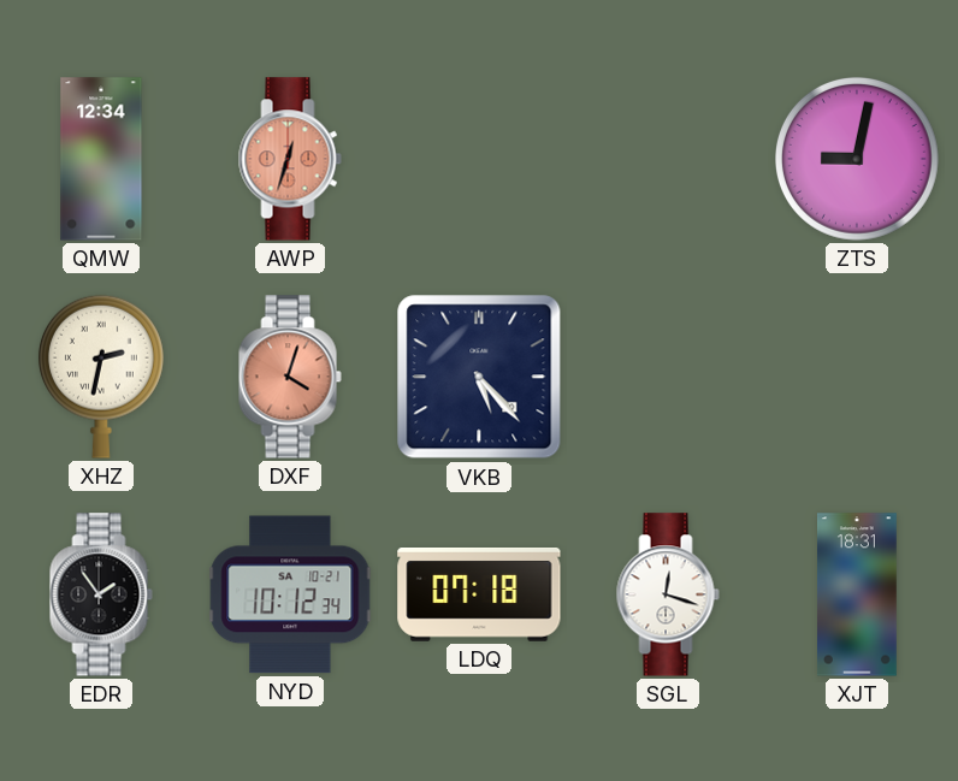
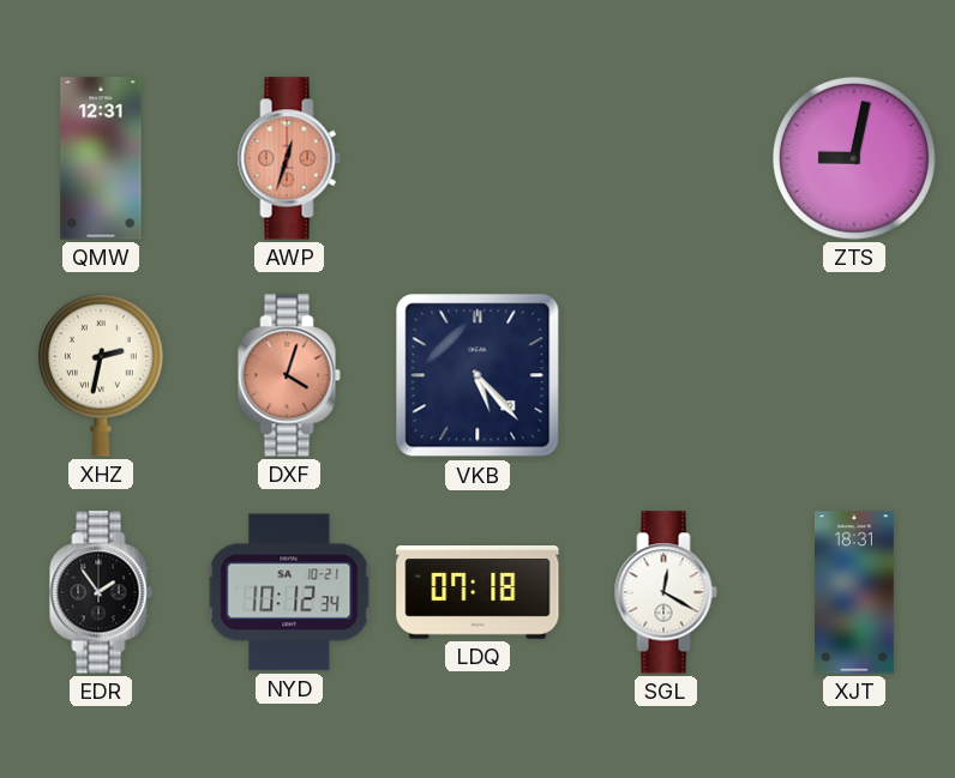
QMW: 12:34 -> 12:31
SGL: 12:18 -> 12:20
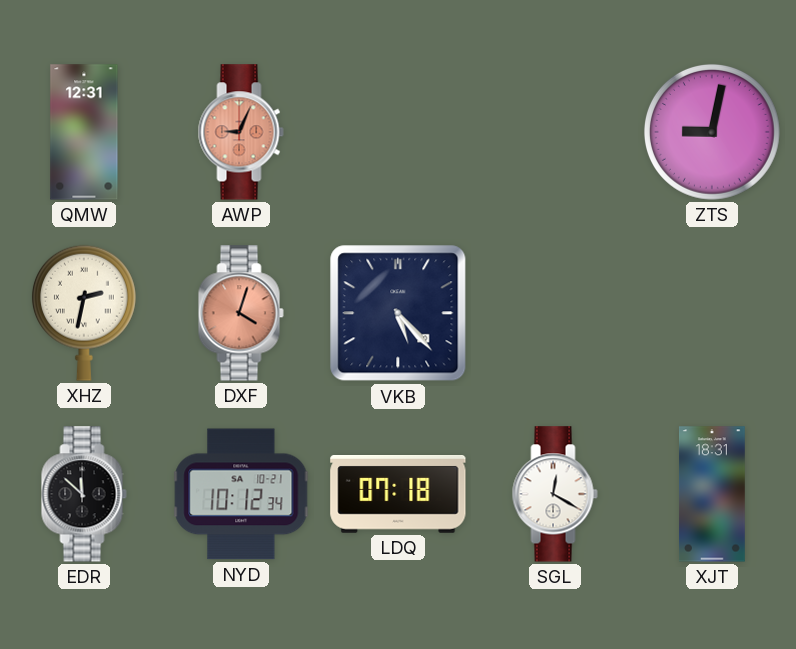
AWP: 12:33 -> 9:04
EDR: 1:54 -> 11:52
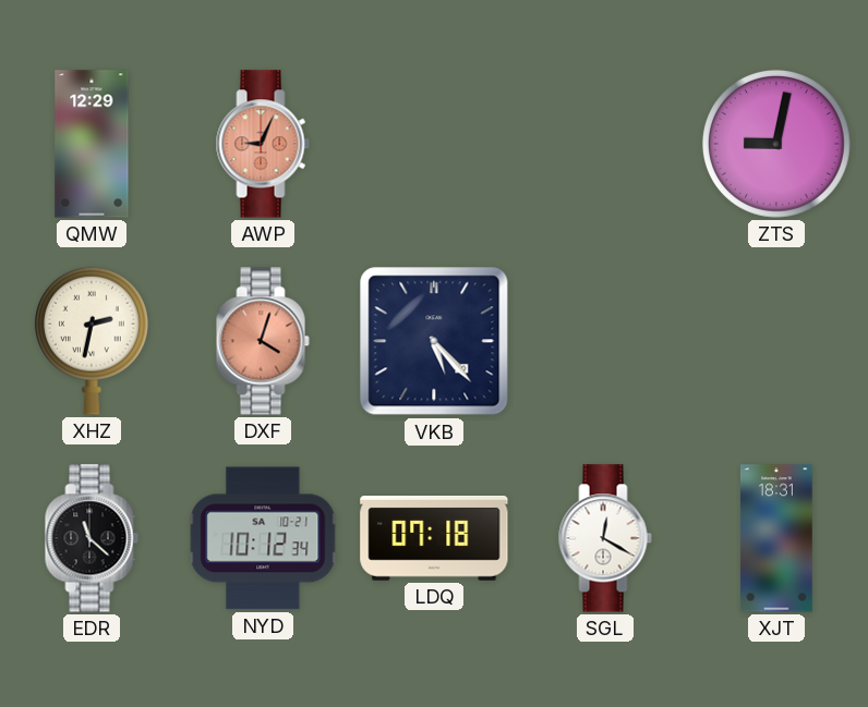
QMW: 12:31 -> 12:29
EDR: 11:52 -> 11:22
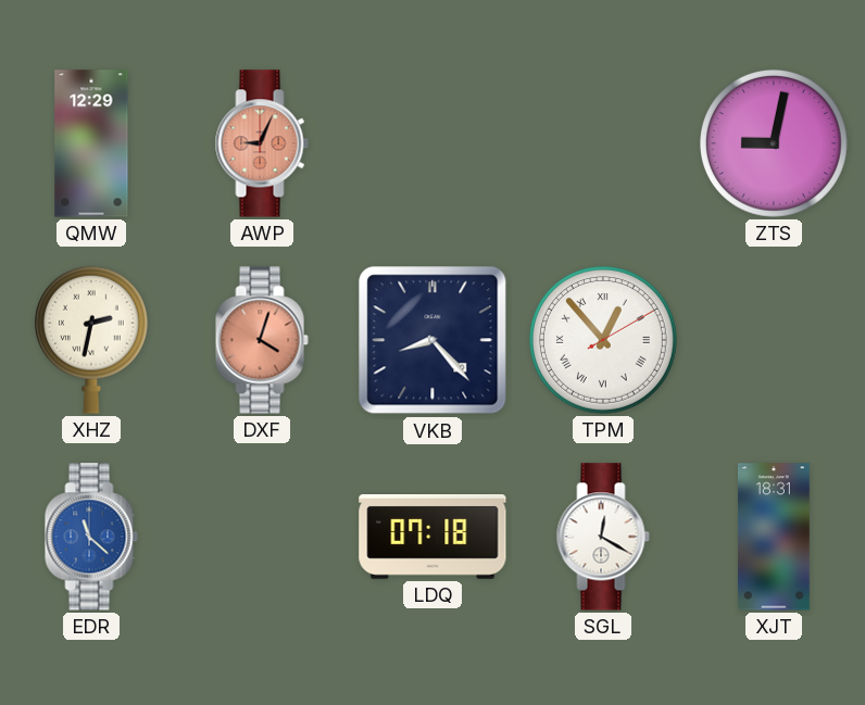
VKB: 5:23 -> 8:23
TPM: none -> 12:53
EDR dial: black -> blue
NYD: 10:12 -> none
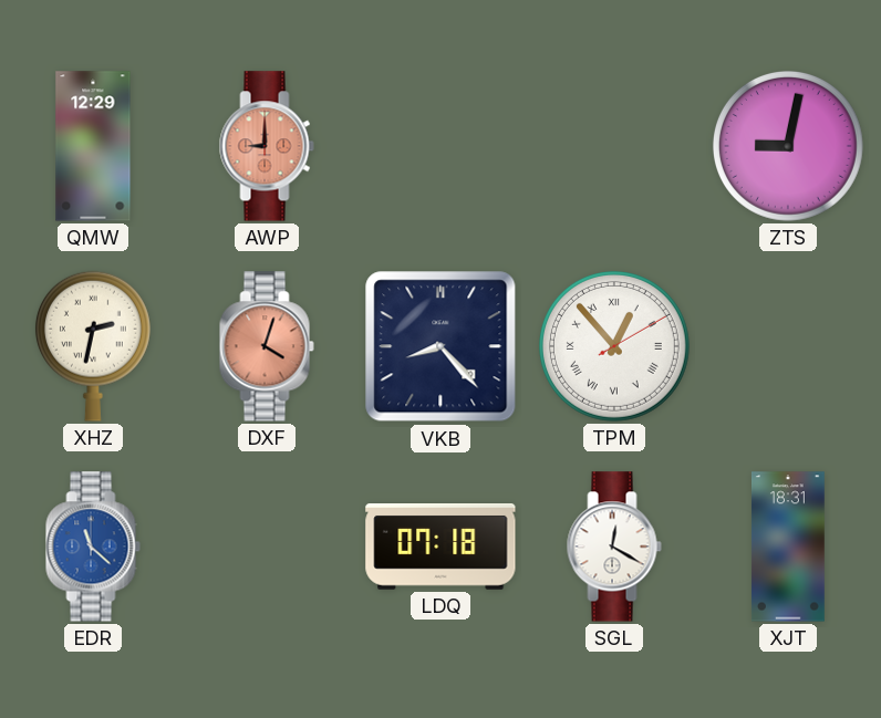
AWP: 9:04 -> 9:00
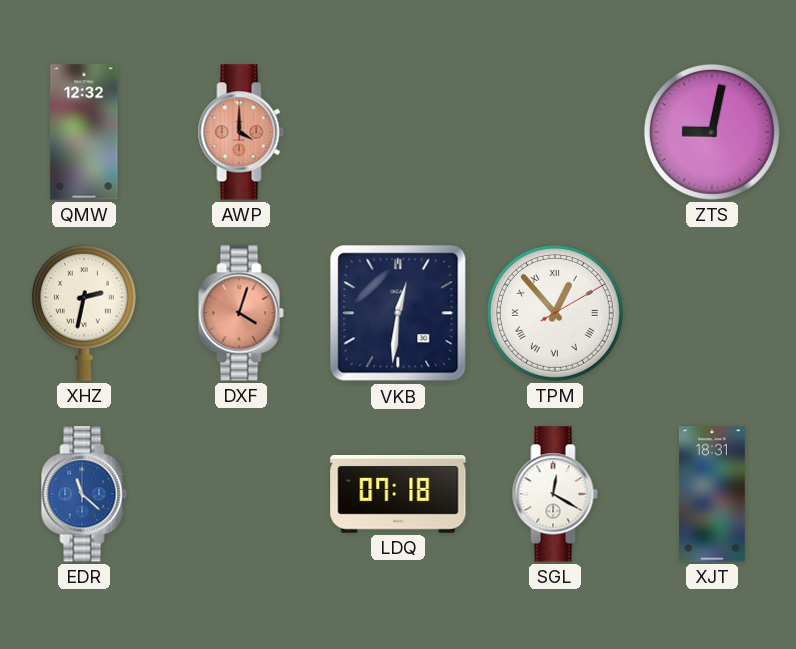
QMW: 12:29 -> 12:32
AWP: 9:00 -> 4:00
VKB: 8:23 -> 12:31
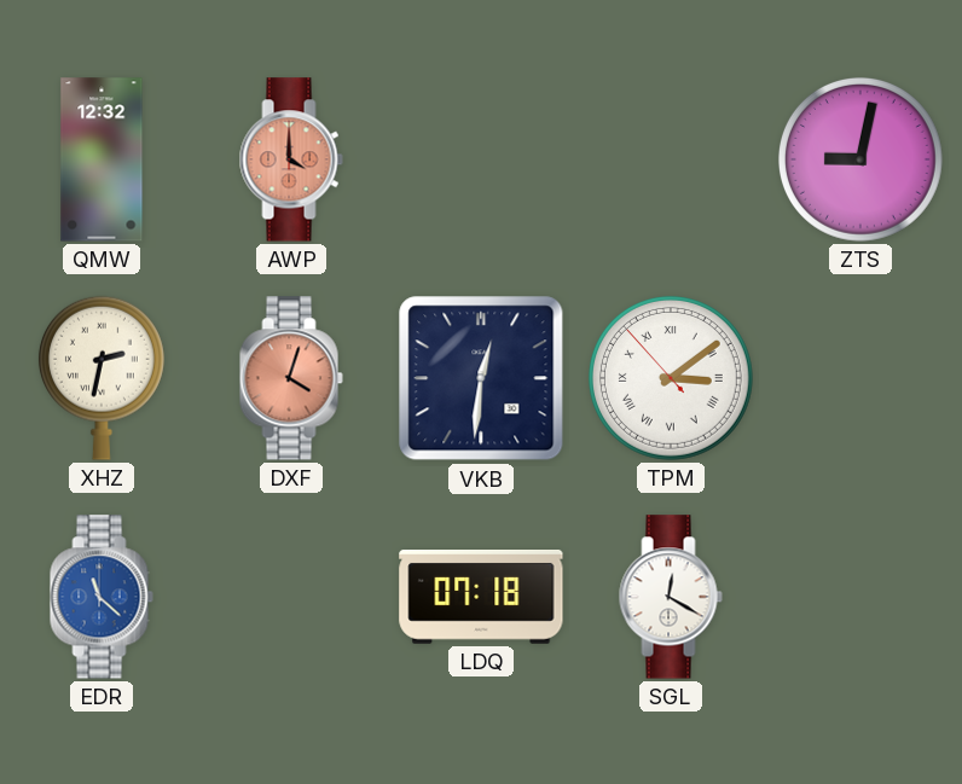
TPM: 12:53 -> 3:08
XJT: 18:31 -> none
